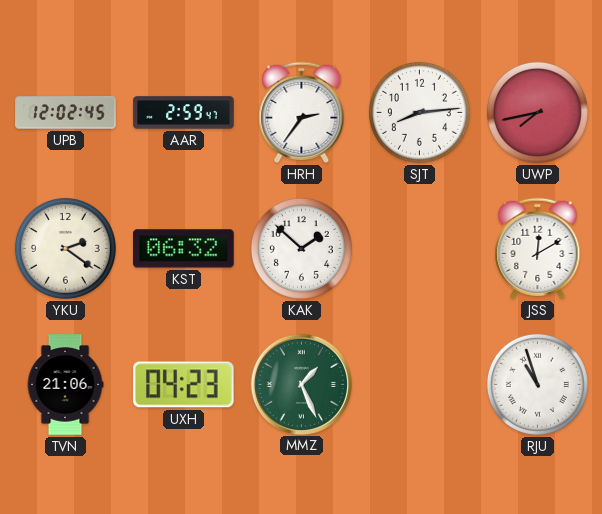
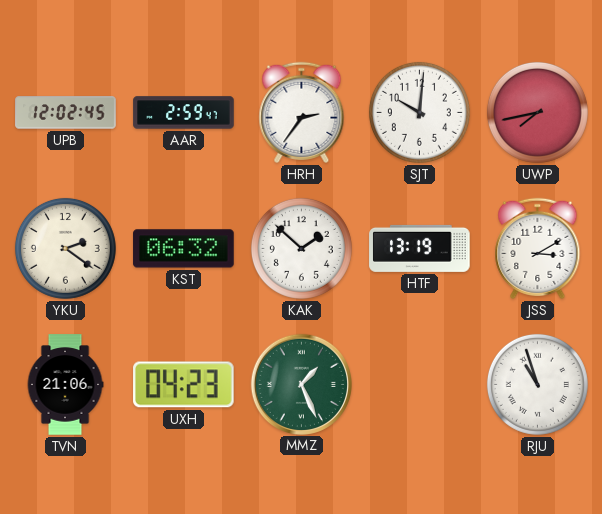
SJT: 8:14 -> 10:01
HTF: none -> 13:19
JSS: 12:10 -> 3:10
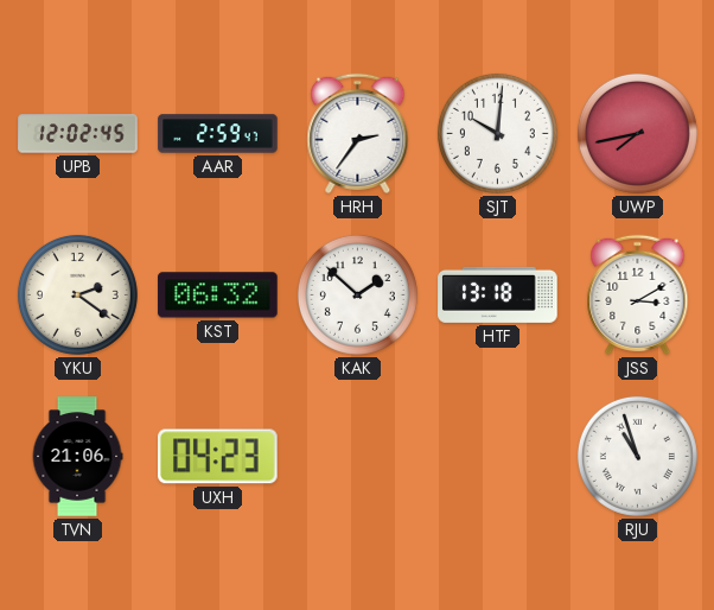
HTF: 13:19 -> 13:18
MMZ: 1:26 -> none
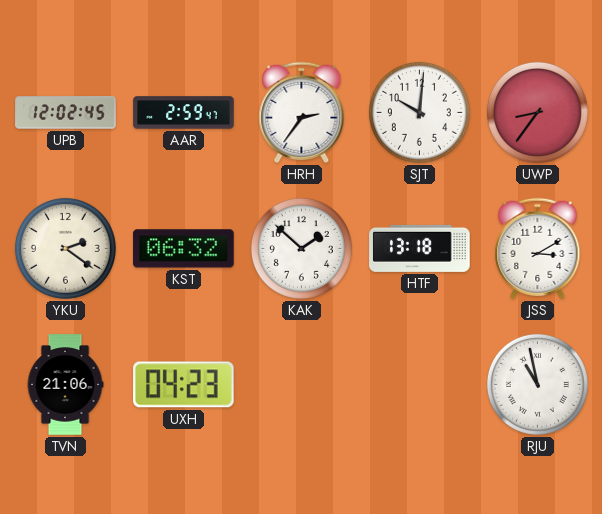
UWP: 7:43 -> 8:36
RJU: 10:57 -> 10:58
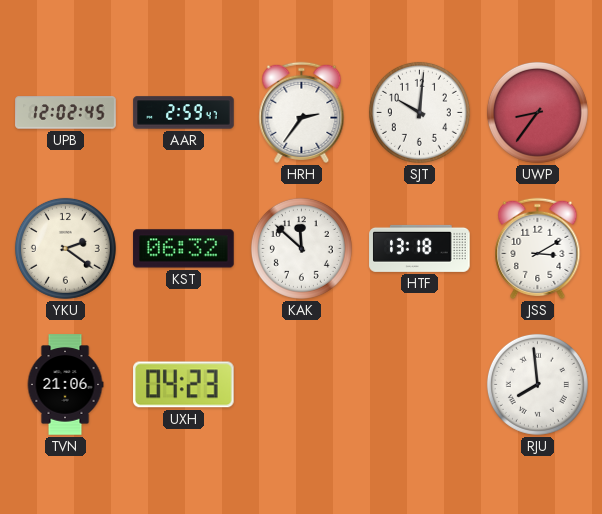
KAK: 1:52 -> 11:52
RJU: 10:58 -> 7:59
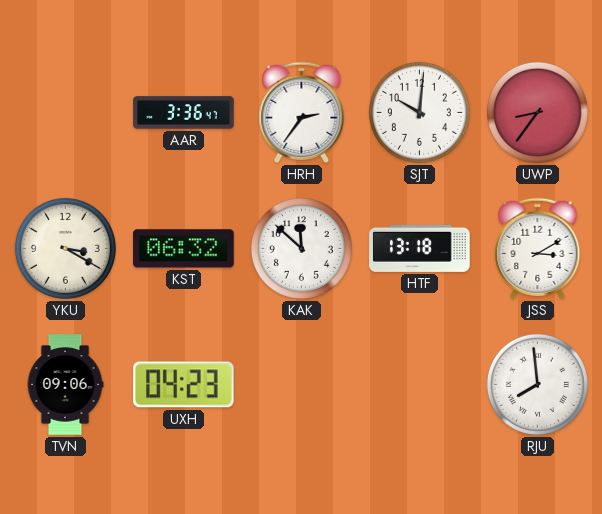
UPB: 12:02 -> none
AAR: 2:59 -> 3:36
YKU: 2:21 -> 3:20
TVN: 21:06 -> 09:06
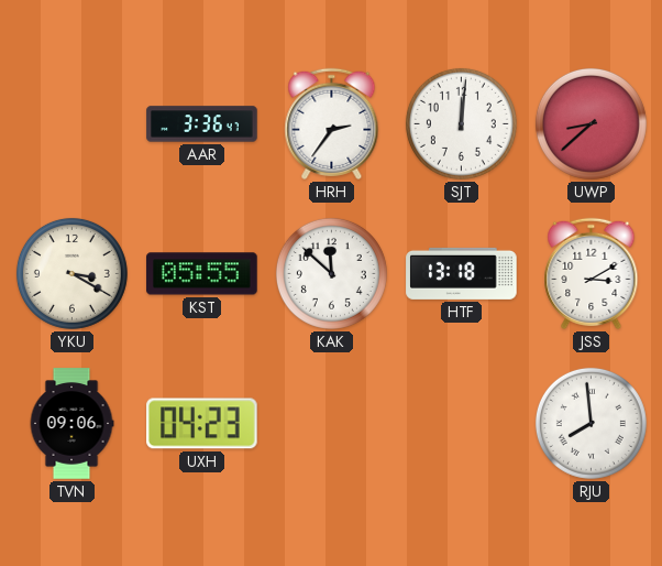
SJT: 10:01 -> 12:01
UWP: 8:36 -> 8:38
KST: 06:32 -> 05:55
